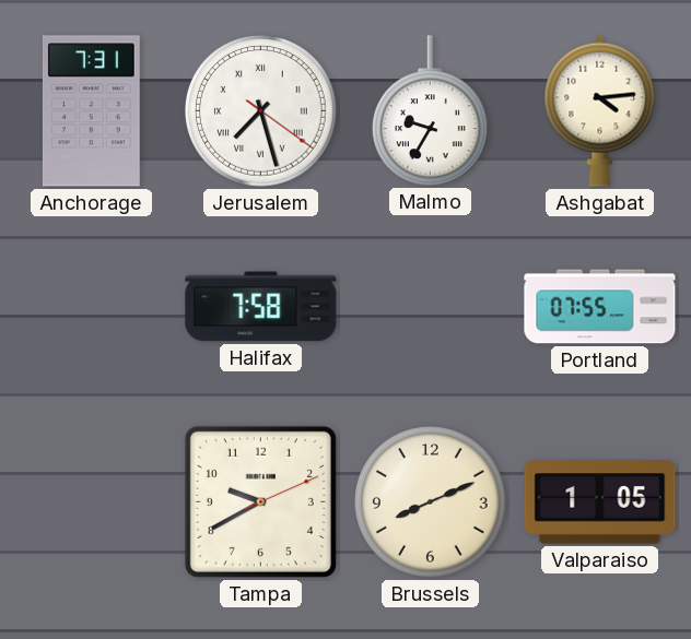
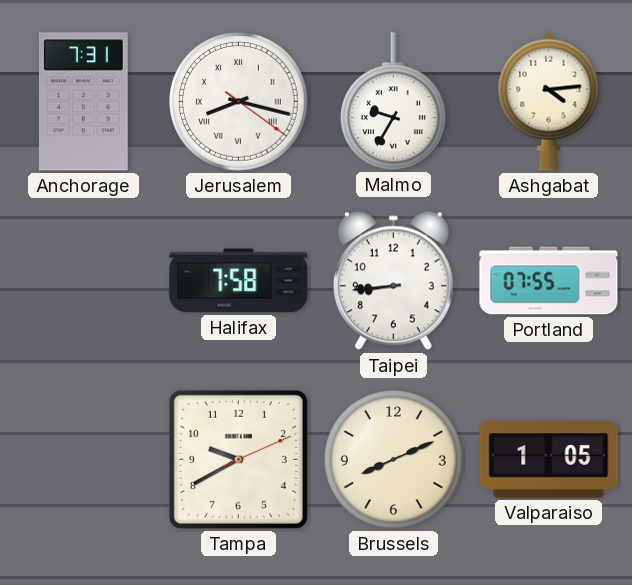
Jerusalem: 7:27 -> 8:17
Taipei: none -> 8:44
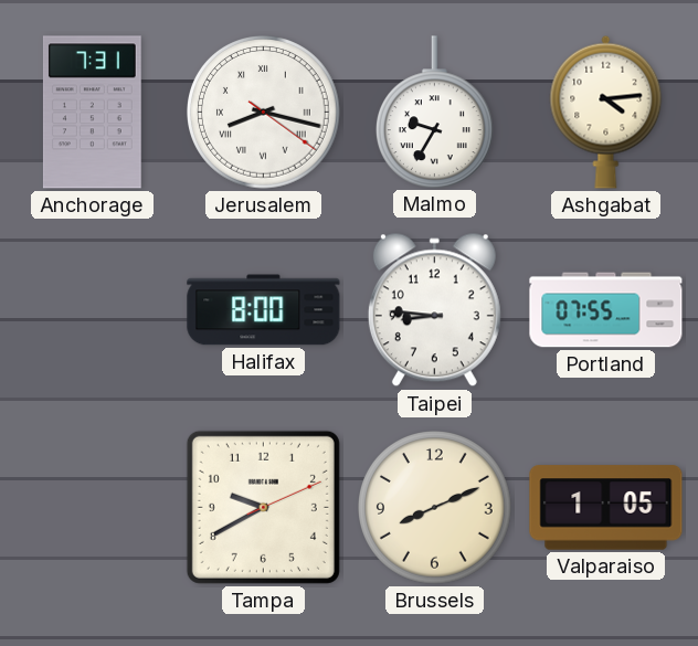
Halifax: 7:58 -> 8:00
Taipei: 8:44 -> 8:46
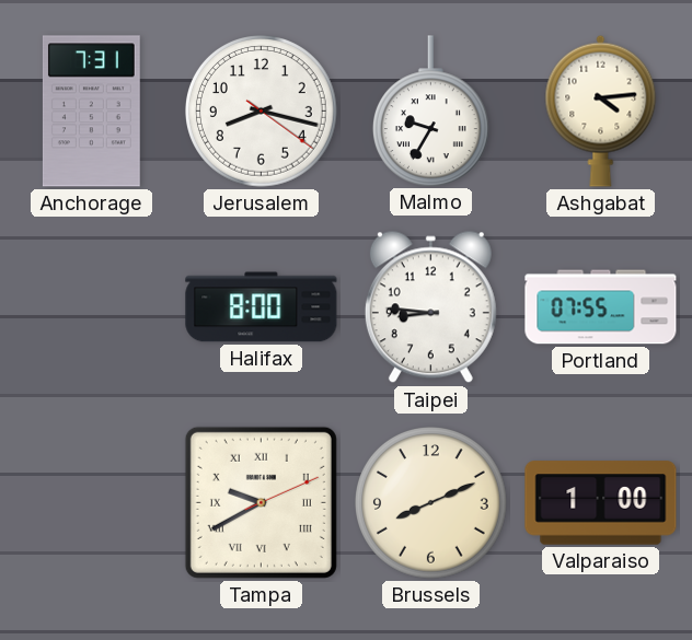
Jerusalem numerals: Roman -> Arabic
Tampa numerals: Arabic -> Roman
Valparaiso: 1:05 -> 1:00
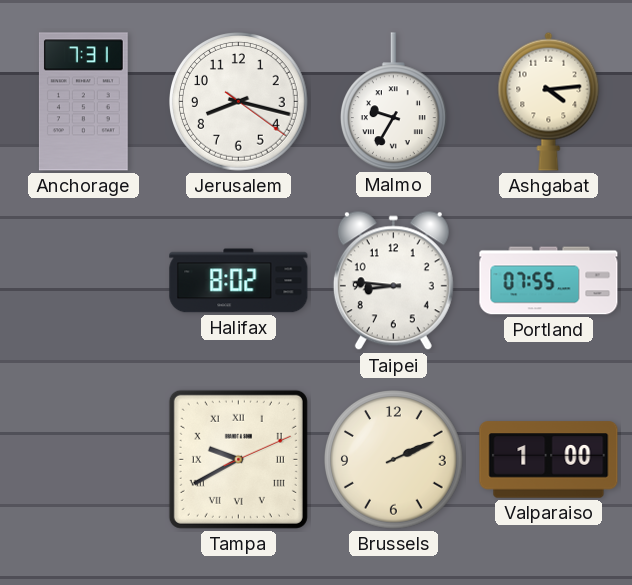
Halifax: 8:00 -> 8:02
Brussels: 8:11 -> 2:11
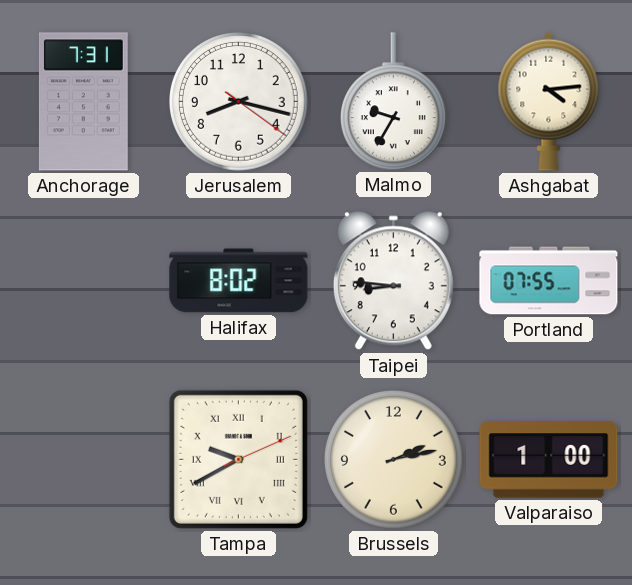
Brussels: 2:11 -> 2:13
